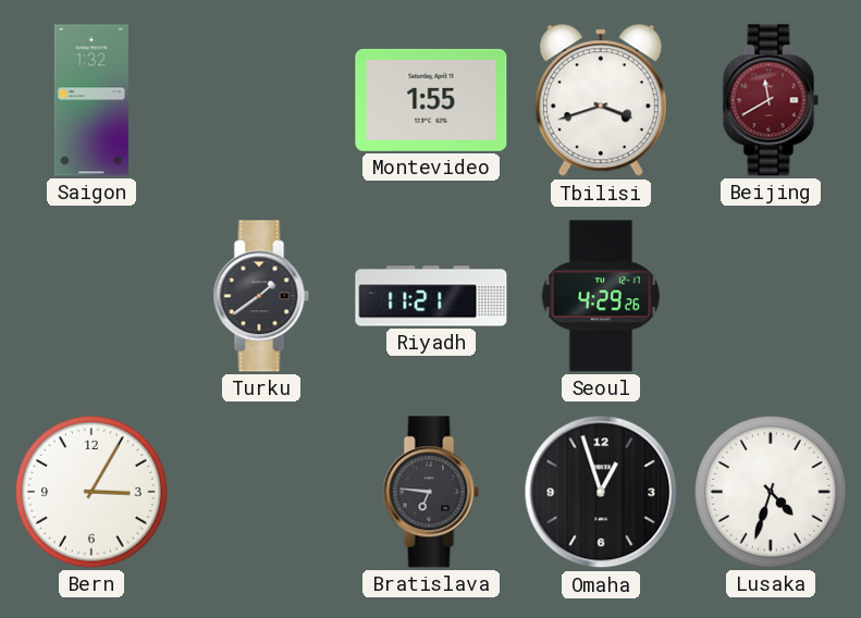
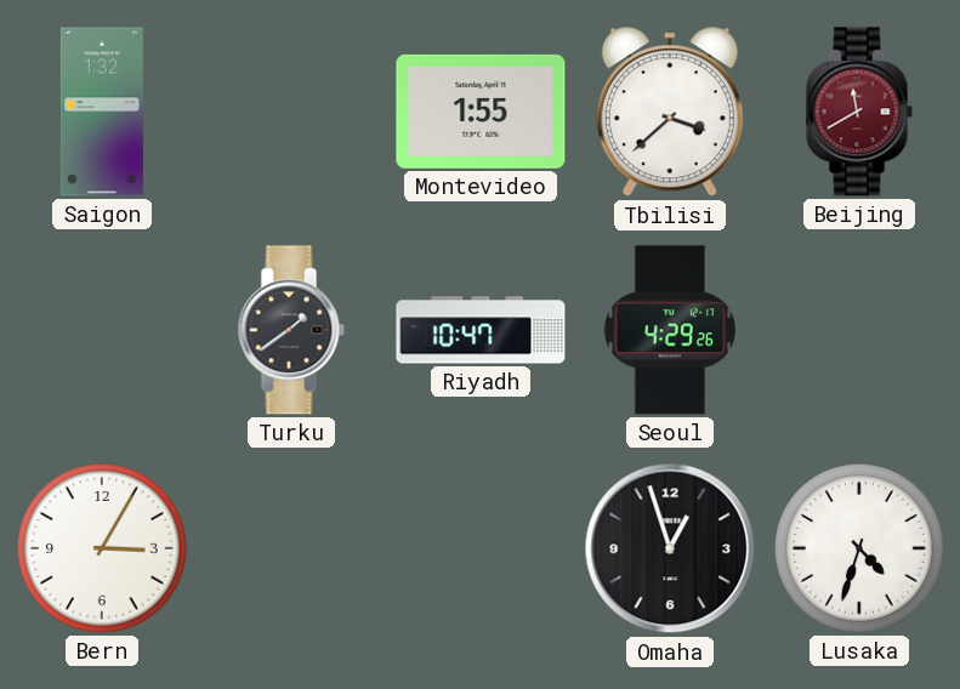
Tbilisi: 3:42 -> 3:38
Riyadh: 11:21 -> 10:47
Bratislava: 6:46 -> none
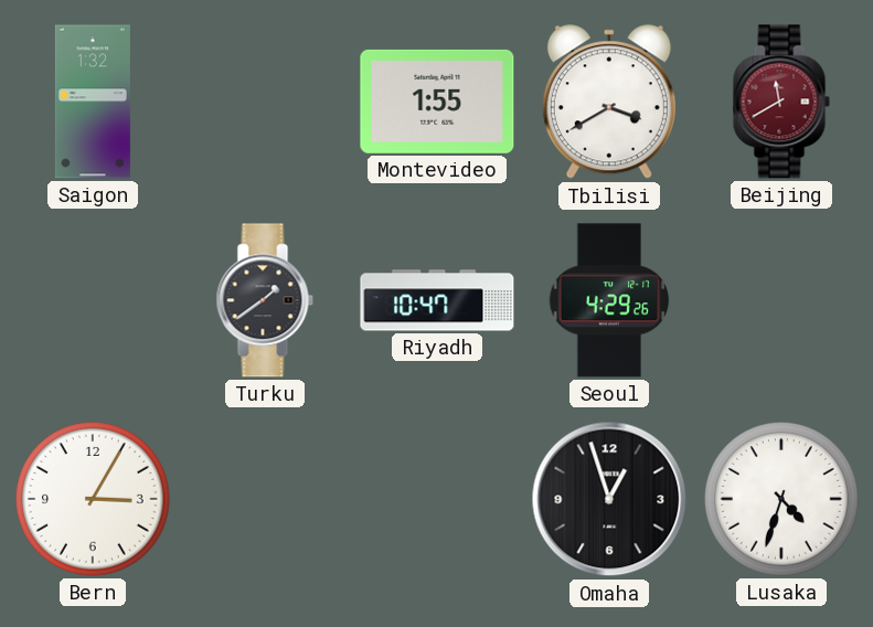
Tbilisi: 3:38 -> 3:40
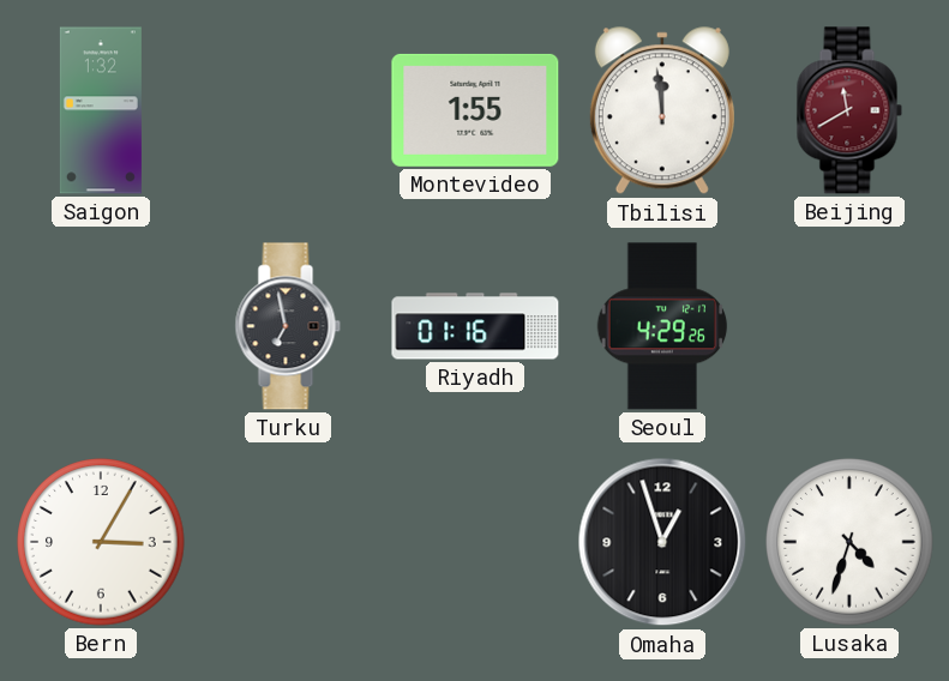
Tbilisi: 3:40 -> 11:59
Turku: 1:39 -> 6:58
Riyadh: 10:47 -> 01:16
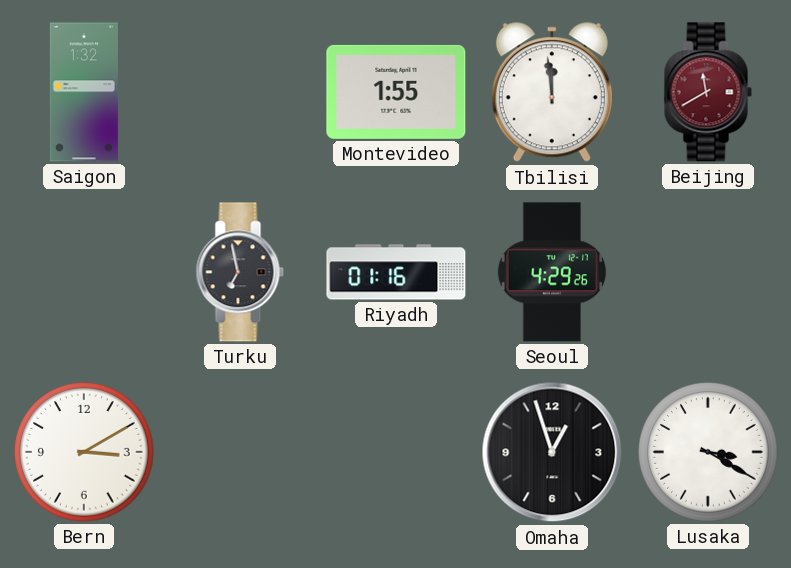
Bern: 3:05 -> 3:10
Lusaka: 4:33 -> 3:20
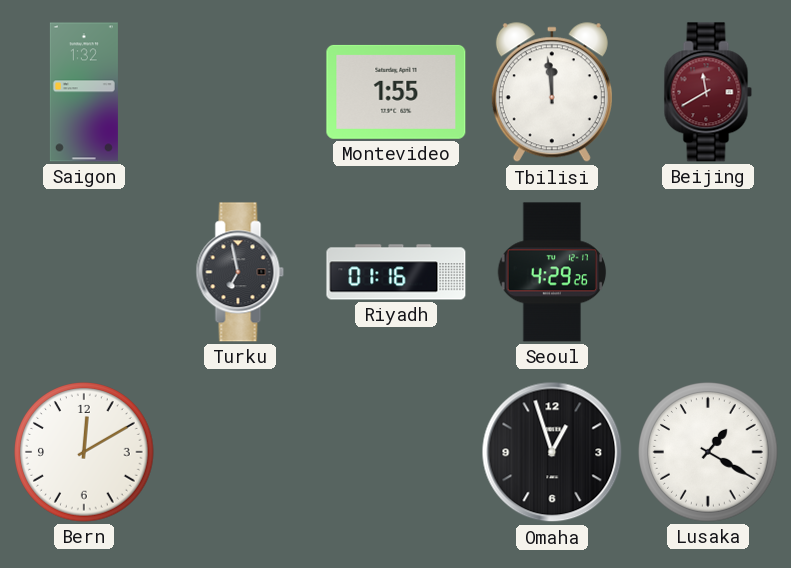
Bern: 3:10 -> 12:10
Lusaka: 3:20 -> 1:20
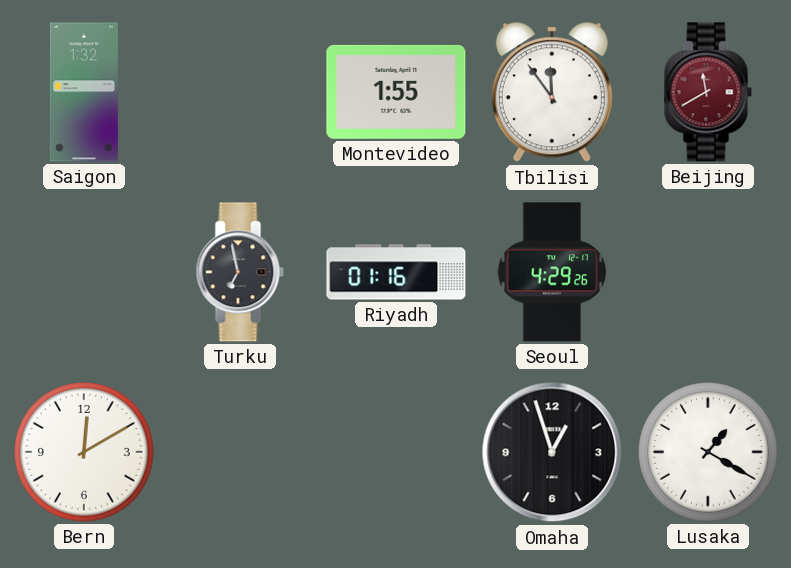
Tbilisi: 11:59 -> 11:54
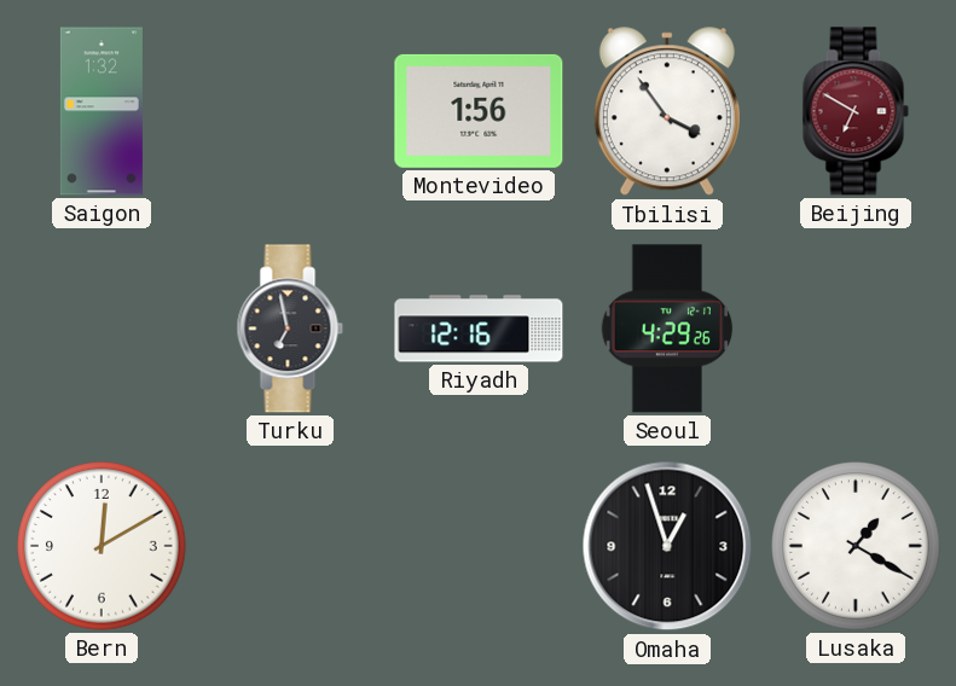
Montevideo: 1:55 -> 1:56
Tbilisi: 11:54 -> 3:54
Beijing: 11:40 -> 6:50
Riyadh: 01:16 -> 12:16
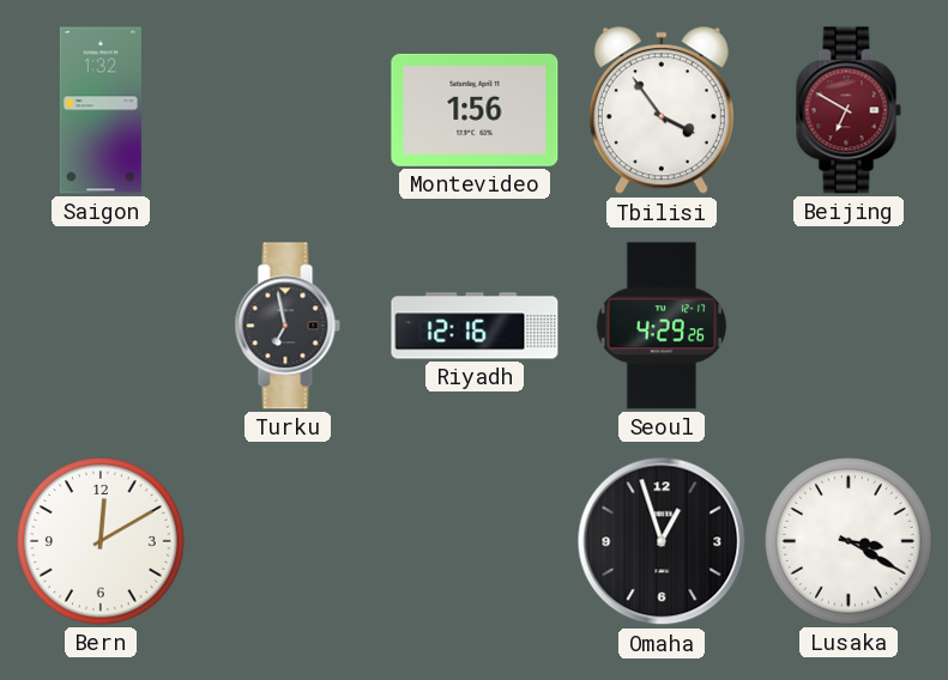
Lusaka: 1:20 -> 3:20
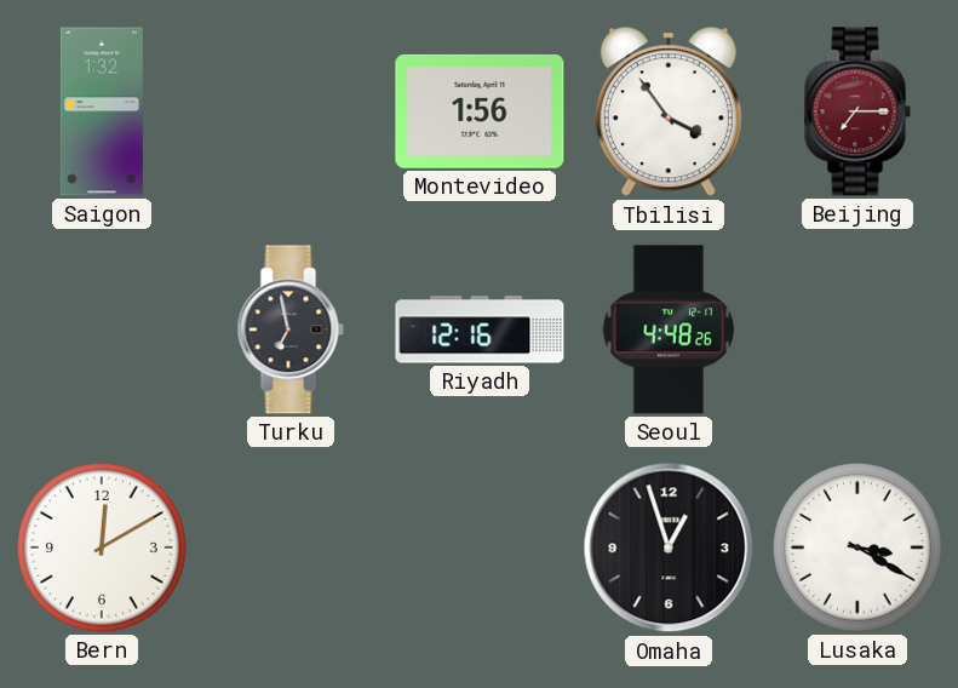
Beijing: 6:50 -> 7:15
Seoul: 4:29 -> 4:48
